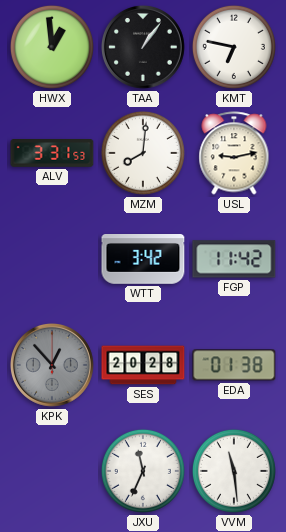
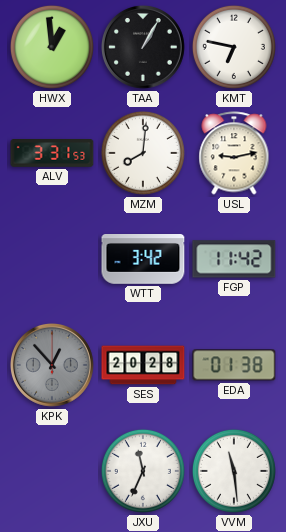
TAA: 1:06 -> 1:05
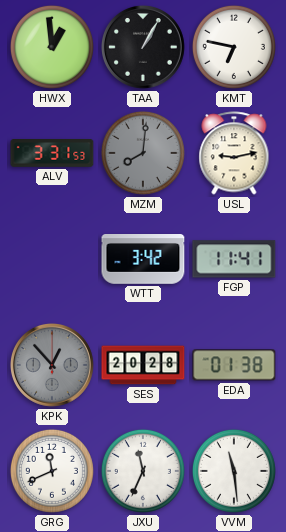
MZM dial: white -> grey
FGP: 11:42 -> 11:41
GRG: none -> 11:41
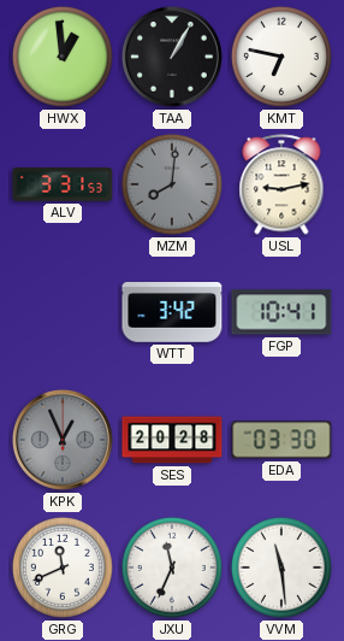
FGP: 11:41 -> 10:41
KPK: 12:53 -> 12:56
EDA: 01:38 -> 03:30
